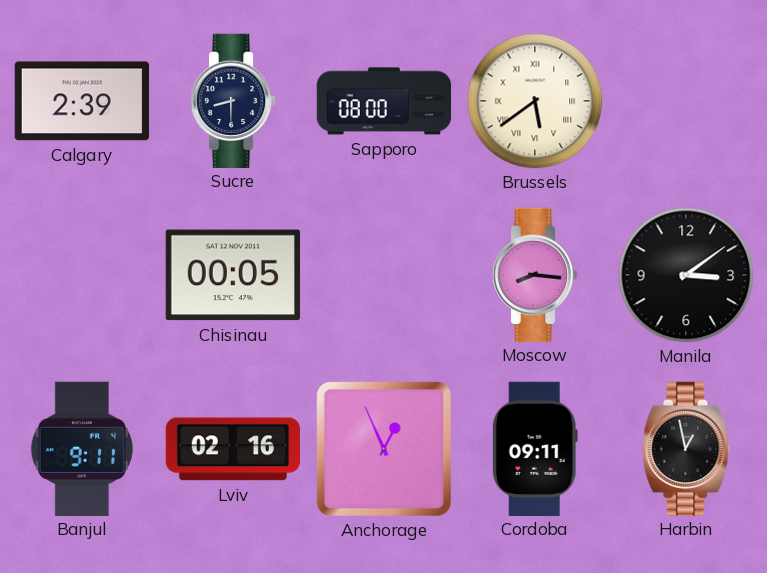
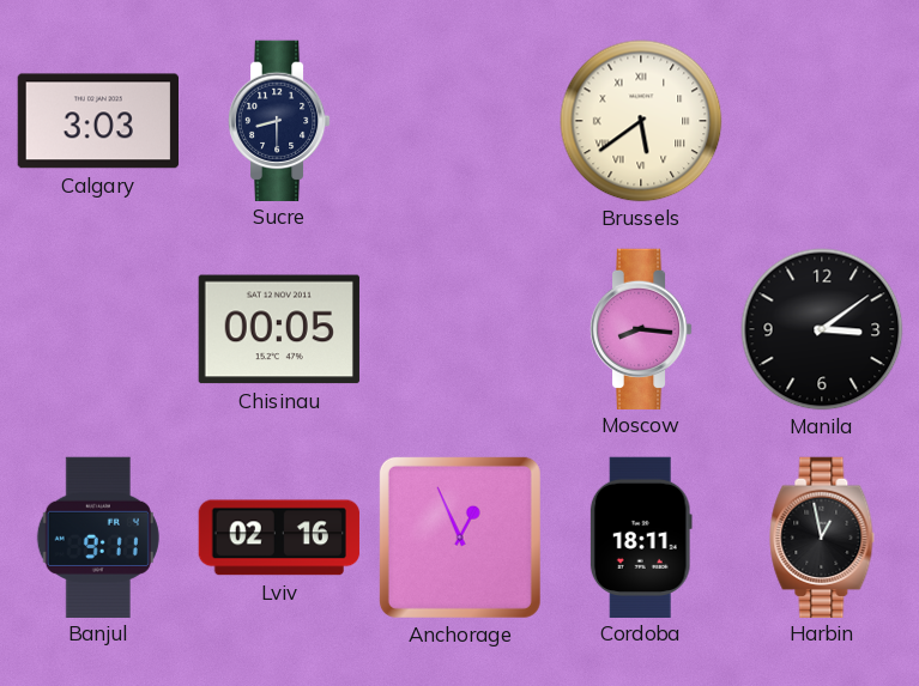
Calgary: 2:39 -> 3:03
Sapporo: 08:00 -> none
Cordoba: 09:11 -> 18:11
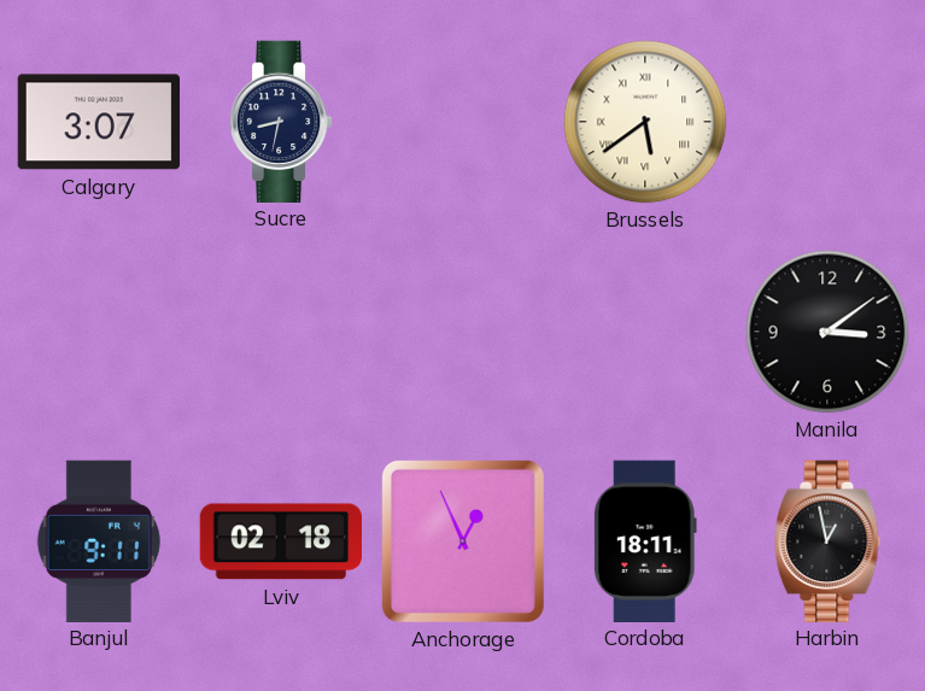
Calgary: 3:03 -> 3:07
Sucre: 8:30 -> 8:32
Chisinau: 00:05 -> none
Moscow: 8:16 -> none
Lviv: 02:16 -> 02:18
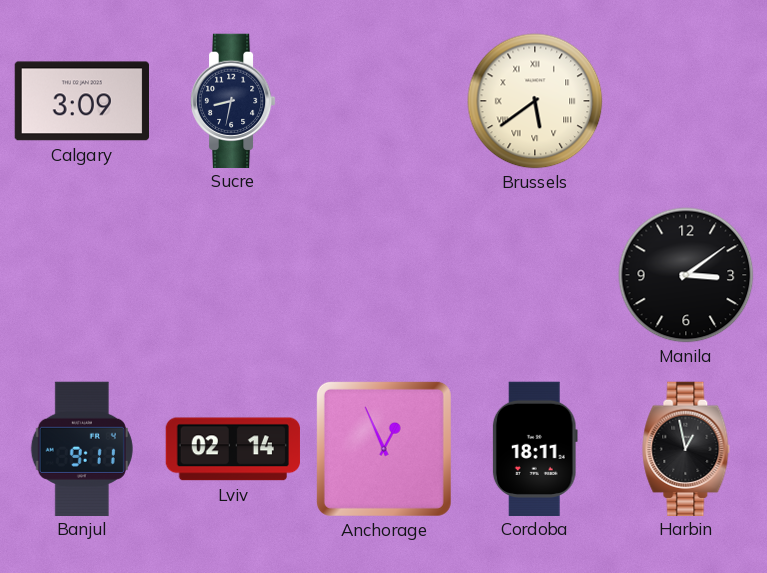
Calgary: 3:07 -> 3:09
Lviv: 02:18 -> 02:14
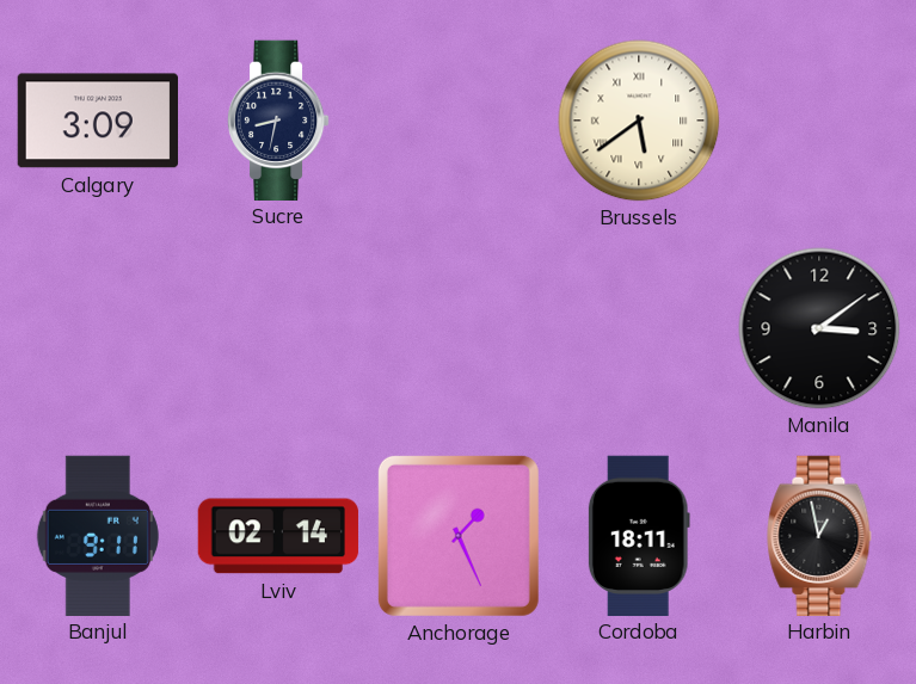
Anchorage: 12:56 -> 1:26
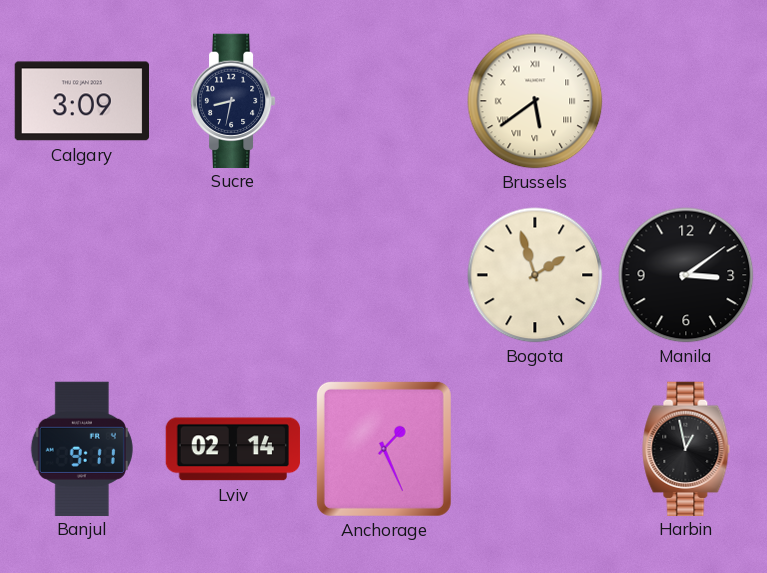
Bogota: none -> 1:57
Cordoba: 18:11 -> none
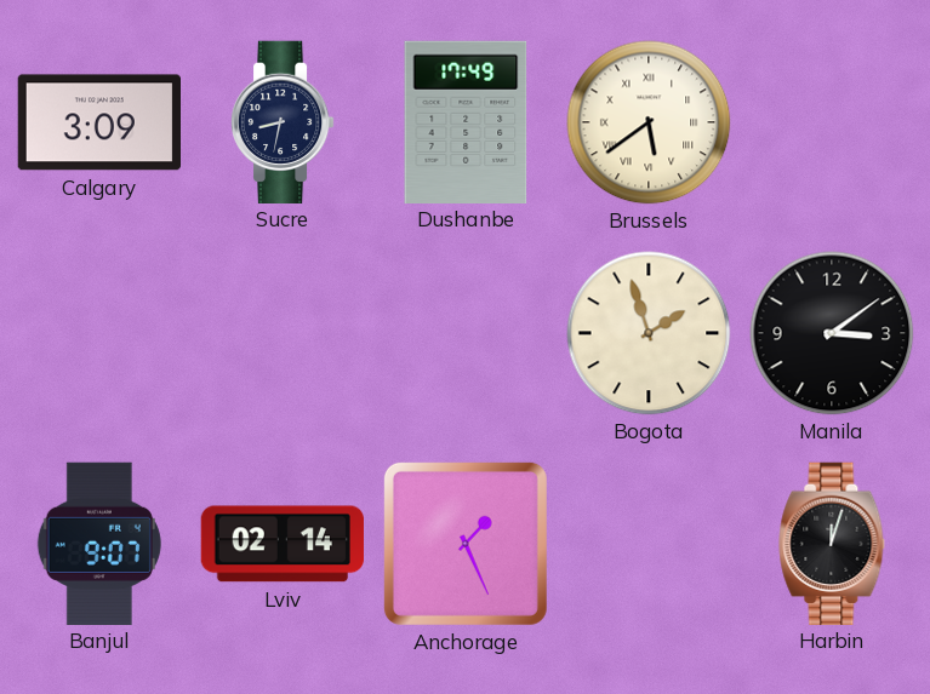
Dushanbe: none -> 17:49
Banjul: 9:11 -> 9:07
Harbin: 12:58 -> 12:03
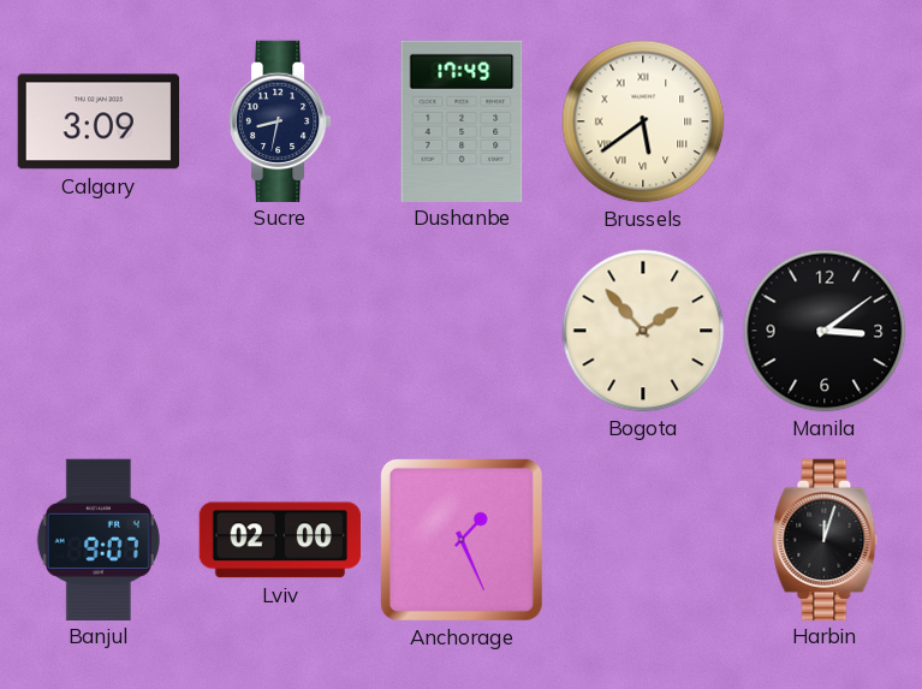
Bogota: 1:57 -> 1:53
Lviv: 02:14 -> 02:00
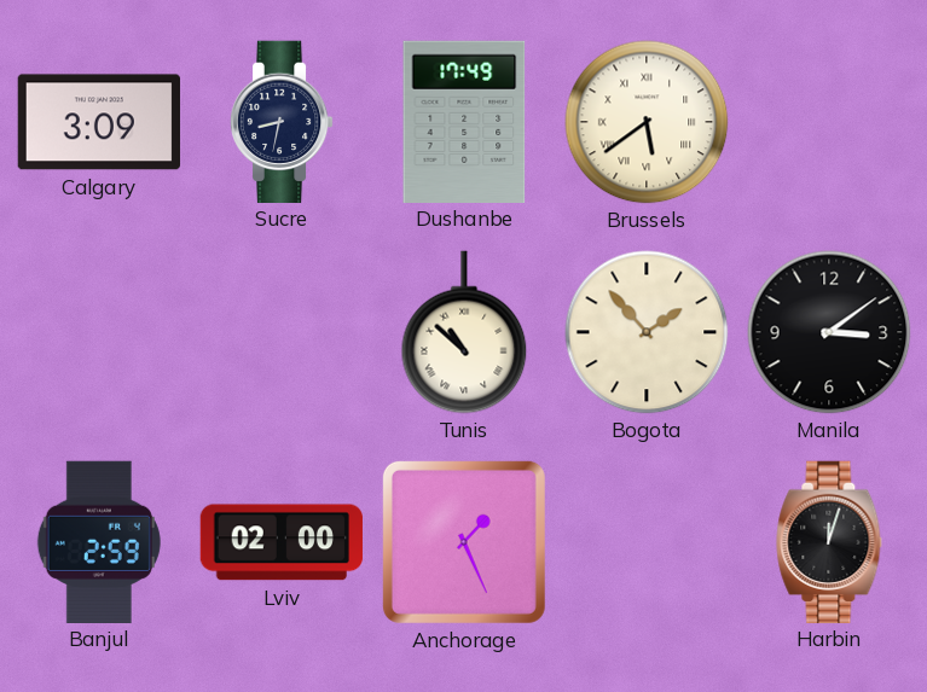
Tunis: none -> 10:52
Banjul: 9:07 -> 2:59
